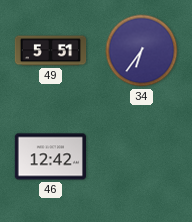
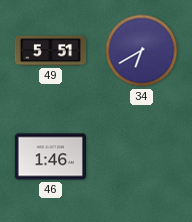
34: 6:36 -> 6:40
46: 12:42 -> 1:46
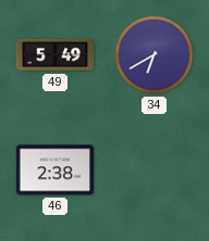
49: 5:51 -> 5:49
46: 1:46 -> 2:38
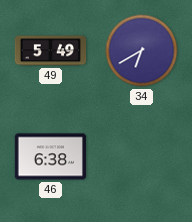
46: 2:38 -> 6:38
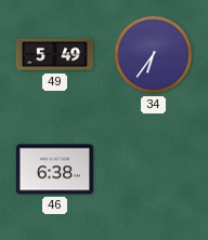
34: 6:40 -> 6:36
